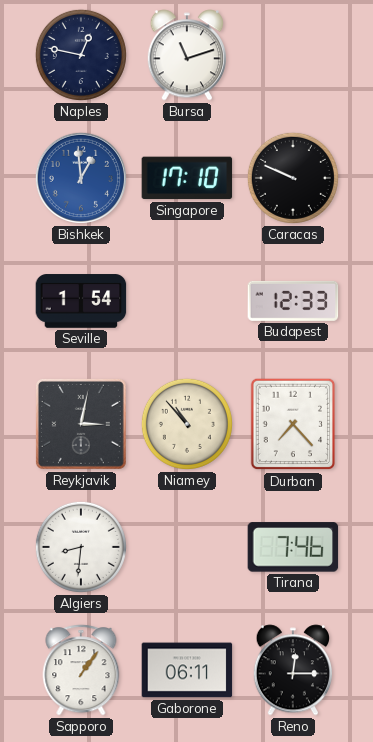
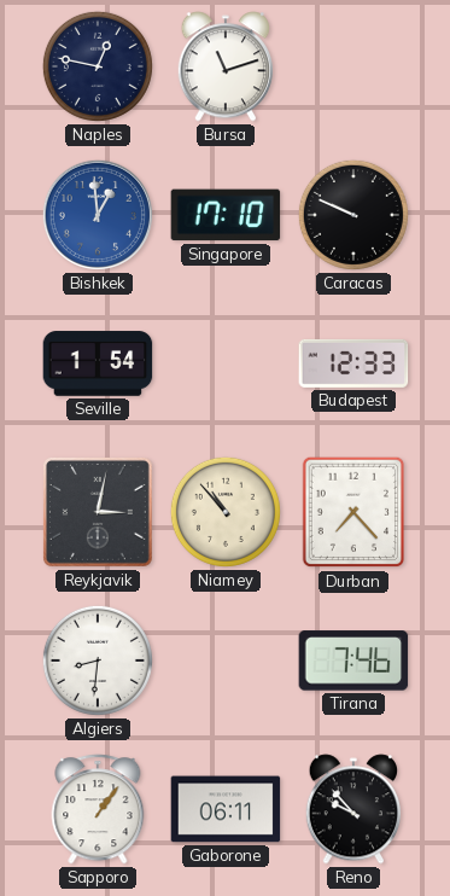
Reno: 12:15 -> 9:53
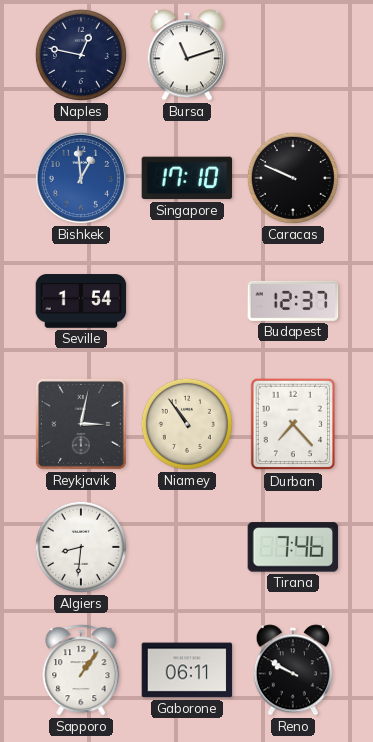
Budapest: 12:33 -> 12:37
Niamey: 10:53 -> 10:54
Reno: 9:53 -> 9:50
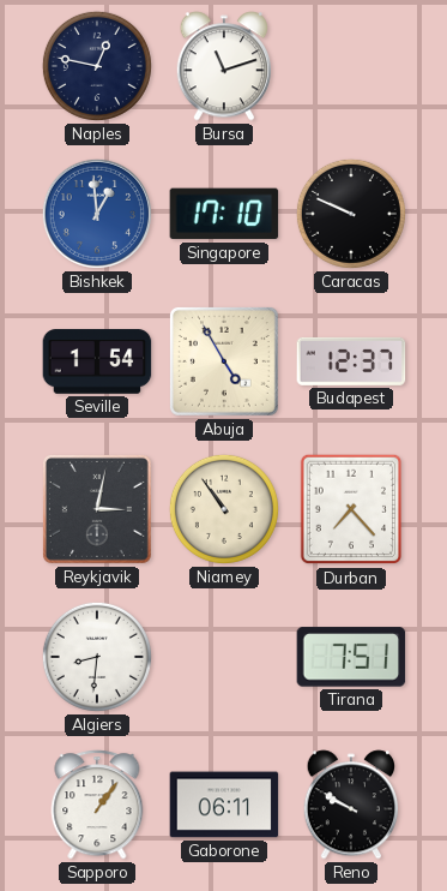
Abuja: none -> 4:55
Tirana: 7:46 -> 7:51
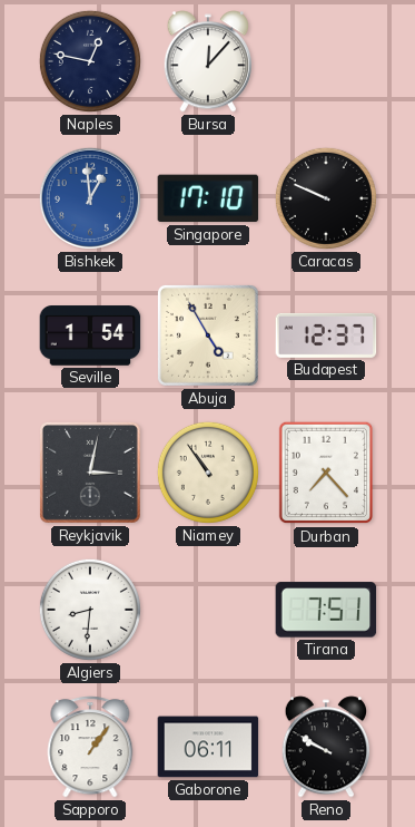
Bursa: 11:12 -> 12:07
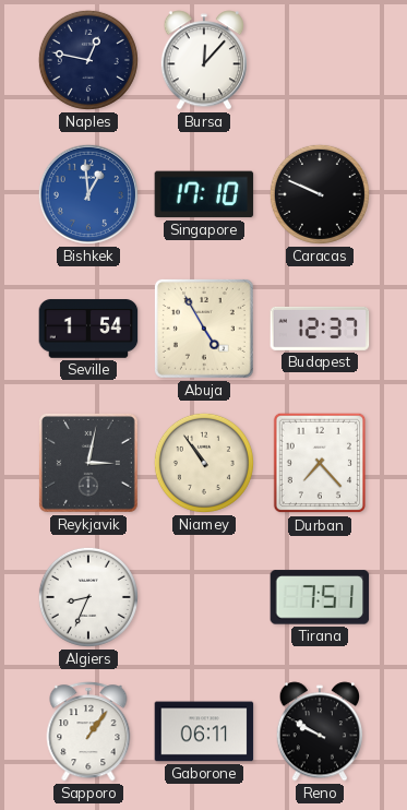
Algiers: 8:31 -> 8:34
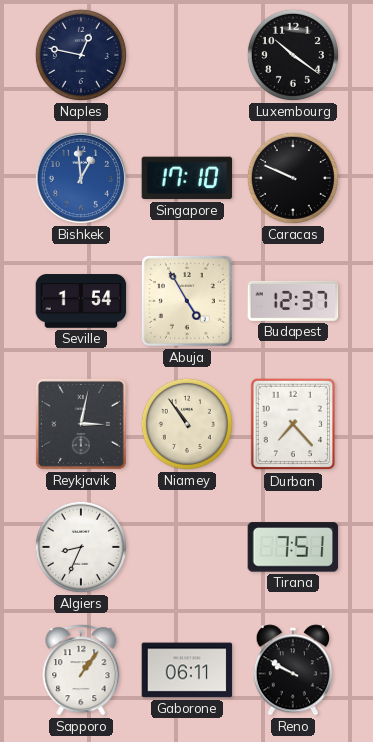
Bursa: 12:07 -> none
Luxembourg: none -> 10:21
